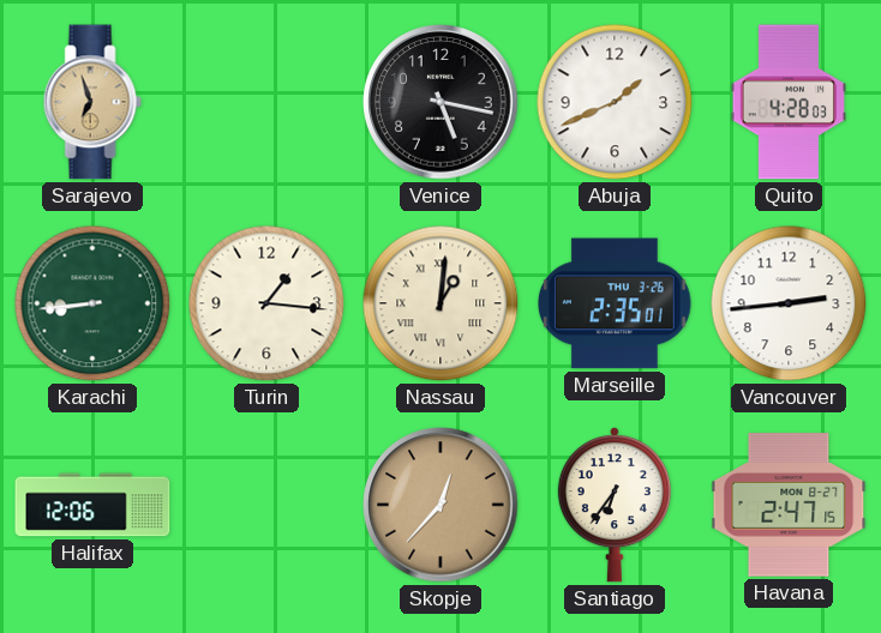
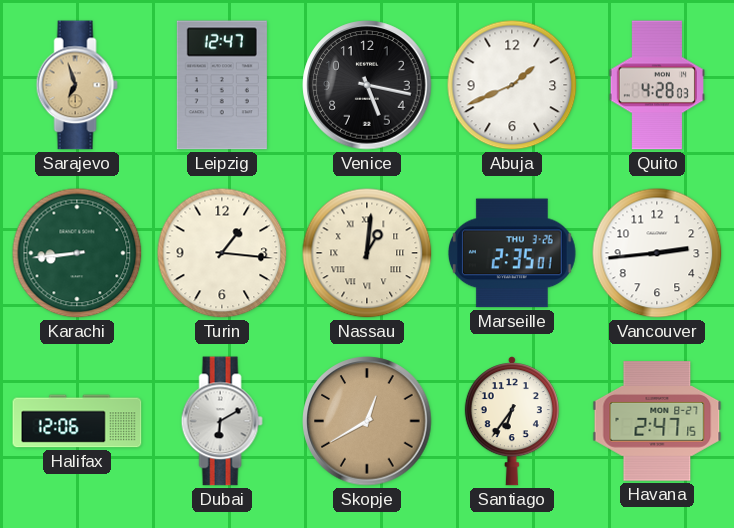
Leipzig: none -> 12:47
Dubai: none -> 6:10
Skopje: 12:37 -> 12:40
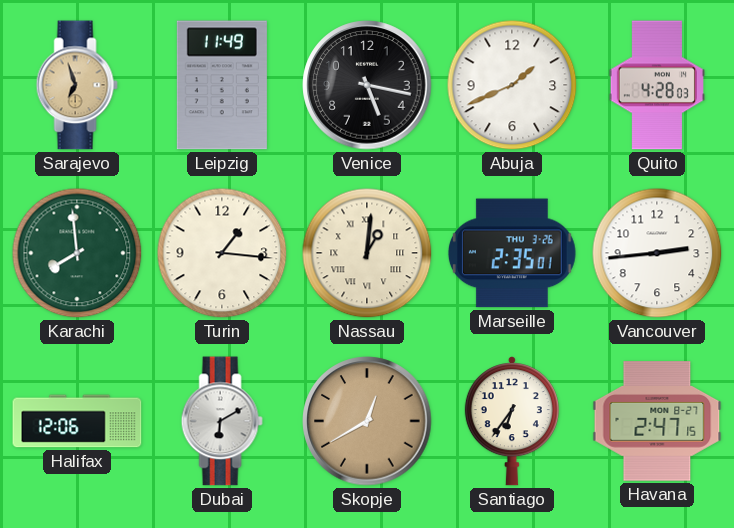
Leipzig: 12:47 -> 11:49
Karachi: 8:44 -> 7:59
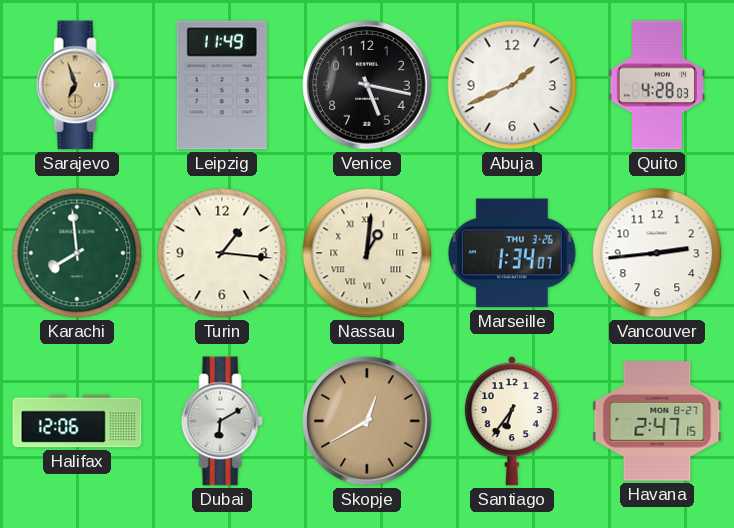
Marseille: 2:35 -> 1:34
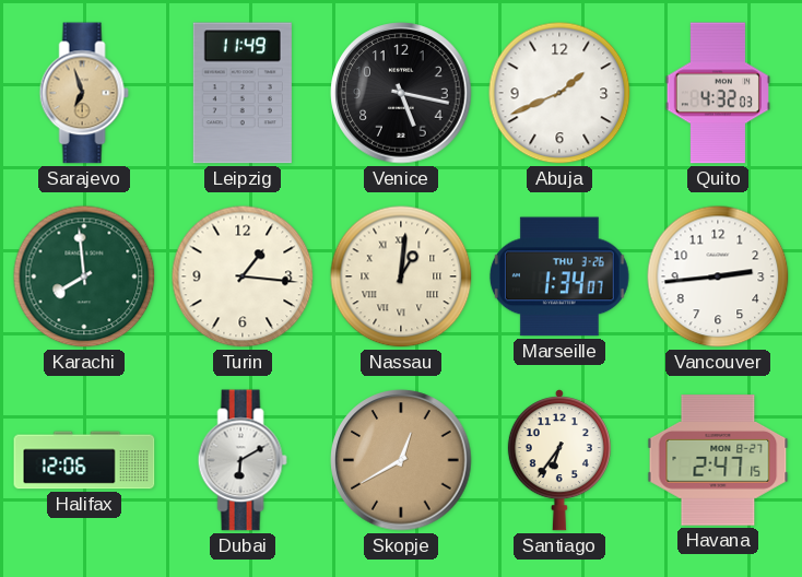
Quito: 4:28 -> 4:32
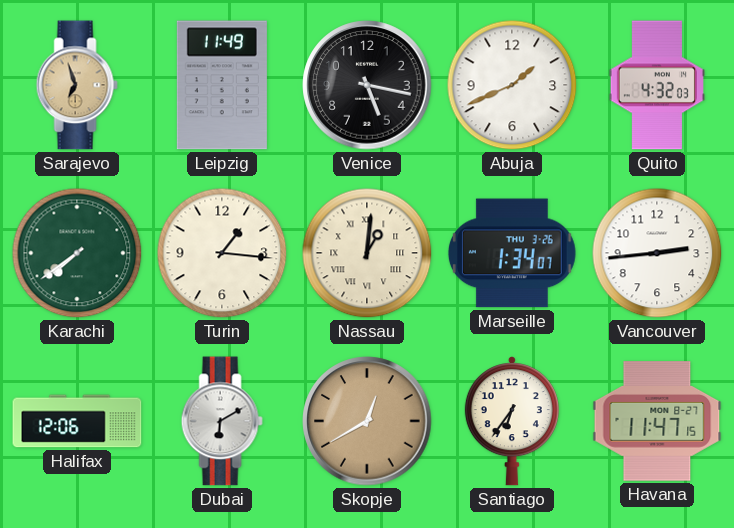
Karachi: 7:59 -> 7:39
Havana: 2:47 -> 11:47
